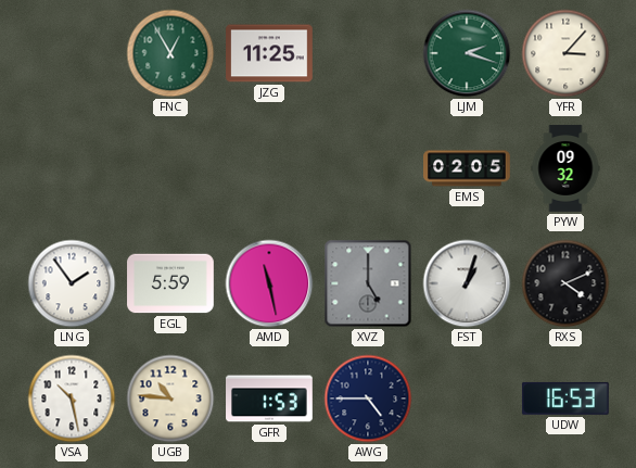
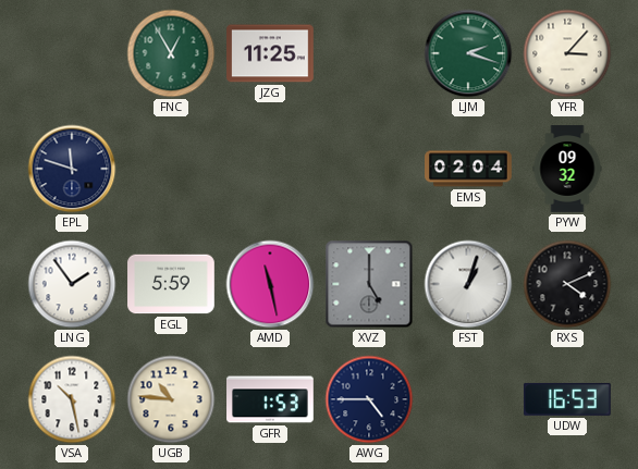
EPL: none -> 11:48
EMS: 02:05 -> 02:04
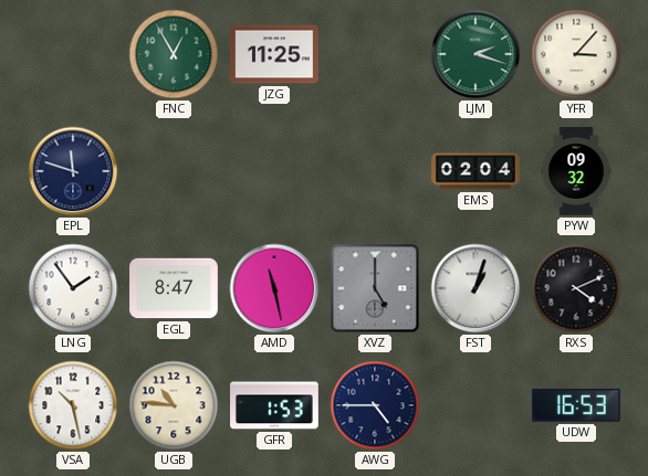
EGL: 5:59 -> 8:47
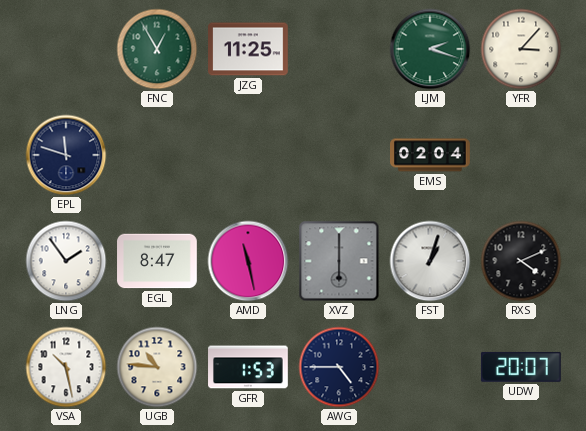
PYW: 09:32 -> none
XVZ: 5:00 -> 6:00
UDW: 16:53 -> 20:07
